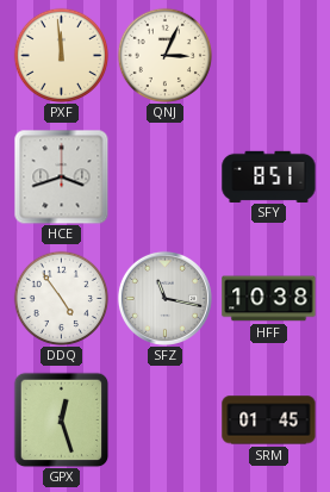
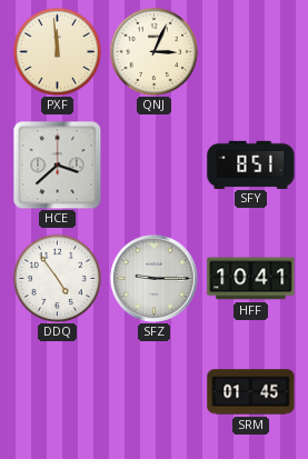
HCE: 3:42 -> 3:38
SFZ: 11:17 -> 9:15
HFF: 10:38 -> 10:41
GPX: 12:27 -> none
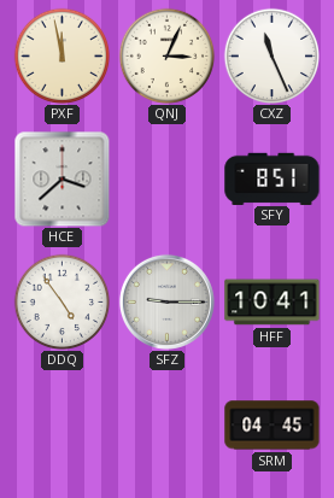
PXF: 11:59 -> 11:58
CXZ: none -> 11:26
SRM: 01:45 -> 04:45
